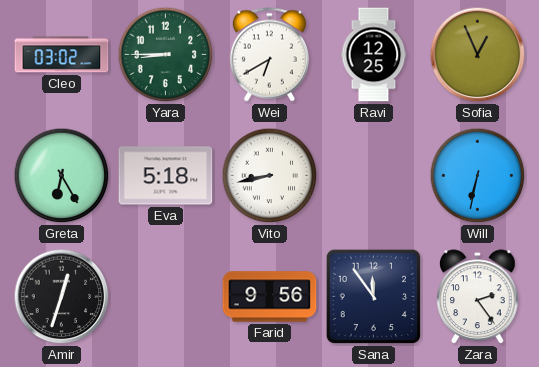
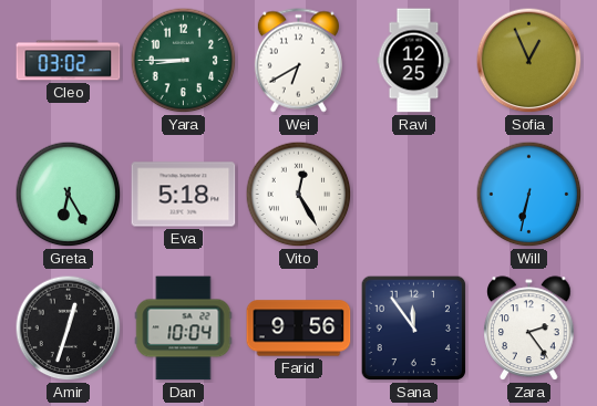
Vito: 8:43 -> 12:25
Dan: none -> 10:04
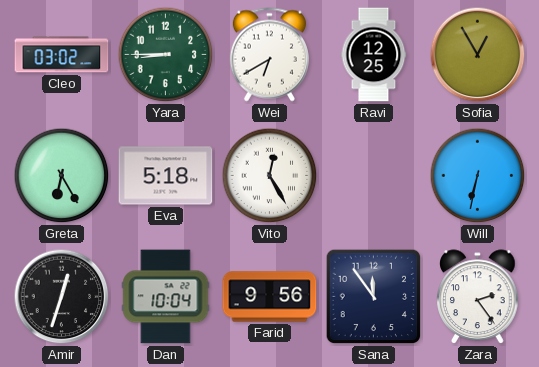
Sofia: 12:56 -> 12:55
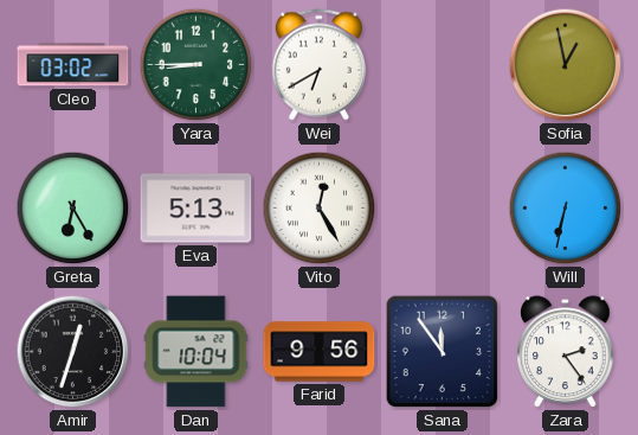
Ravi: 12:25 -> none
Sofia: 12:55 -> 12:58
Eva: 5:18 -> 5:13
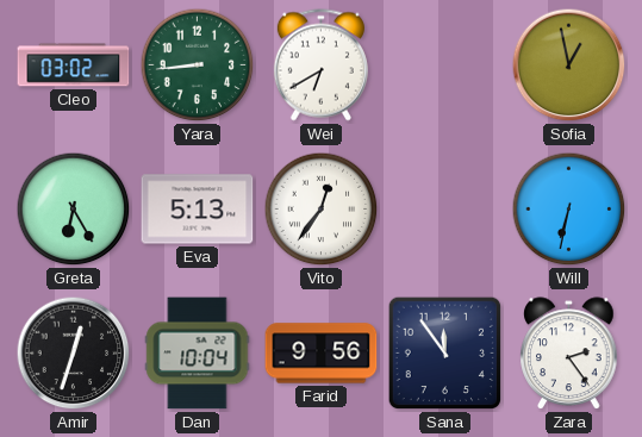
Yara: 8:45 -> 8:44
Vito: 12:25 -> 12:36
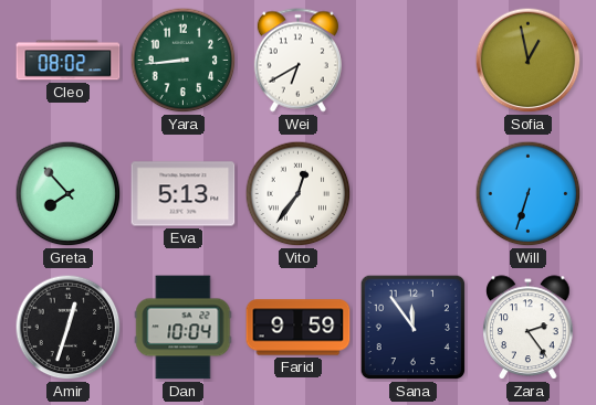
Cleo: 03:02 -> 08:02
Greta: 6:25 -> 7:53
Will: 6:32 -> 6:33
Farid: 9:56 -> 9:59
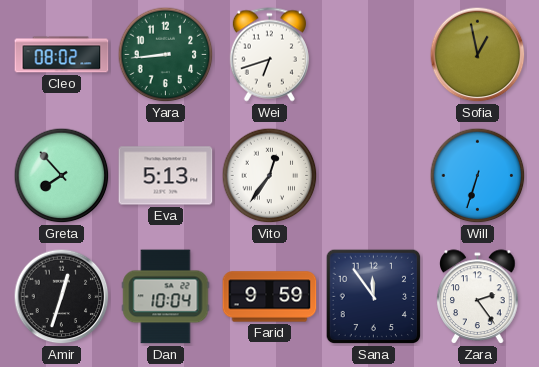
Wei: 6:40 -> 6:42
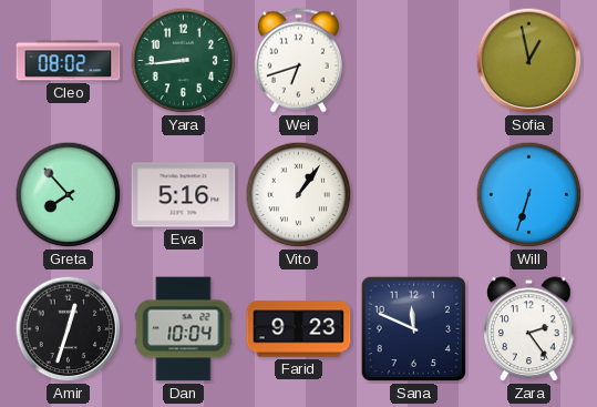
Eva: 5:13 -> 5:16
Vito: 12:36 -> 1:06
Farid: 9:59 -> 9:23
Sana: 11:54 -> 11:49
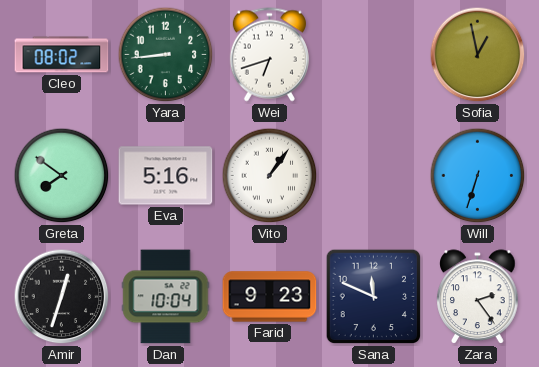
Greta: 7:53 -> 7:51
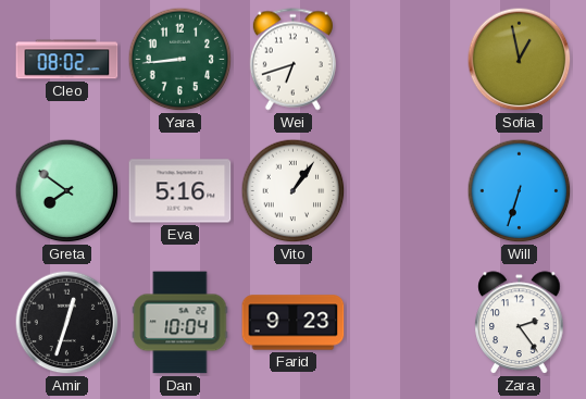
Sana: 11:49 -> none
